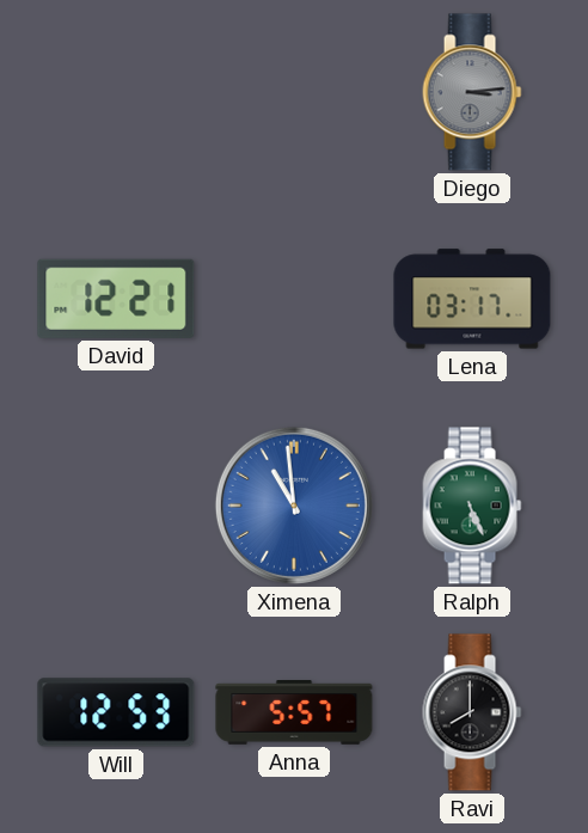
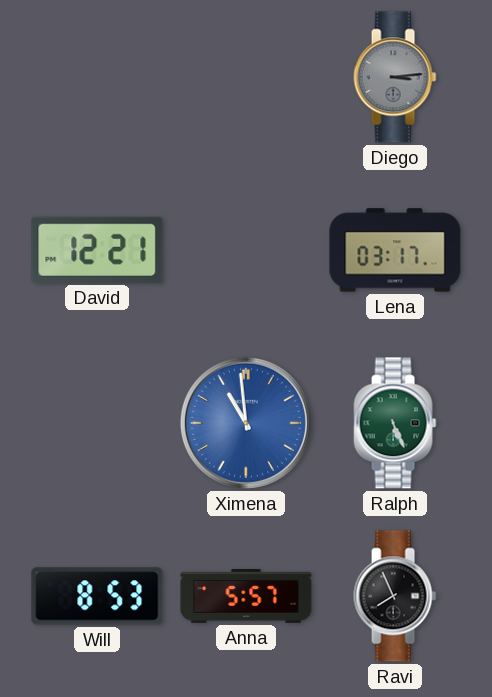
Will: 12:53 -> 8:53
Ravi: 8:00 -> 7:56
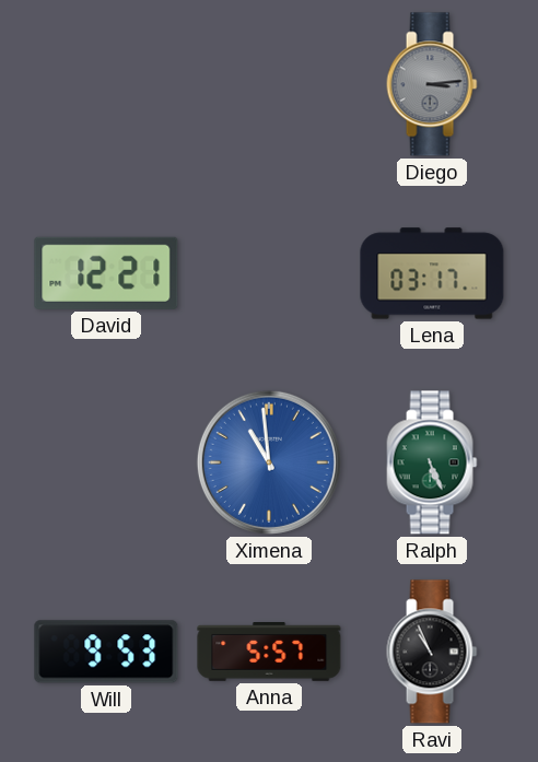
Will: 8:53 -> 9:53
Ravi: 7:56 -> 10:56
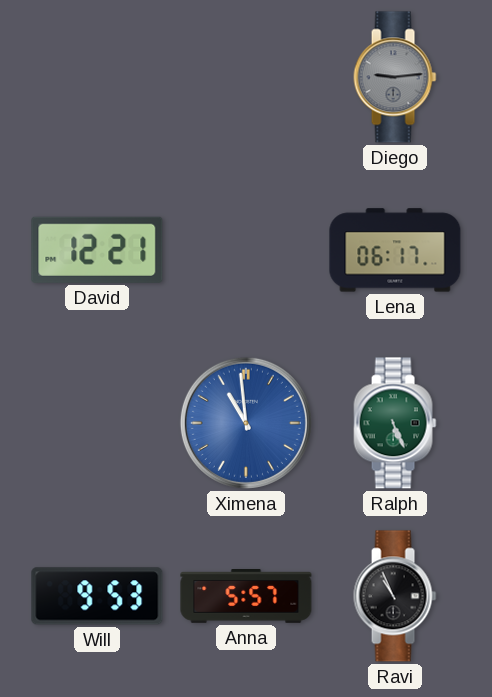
Diego: 3:14 -> 9:14
Lena: 03:17 -> 06:17
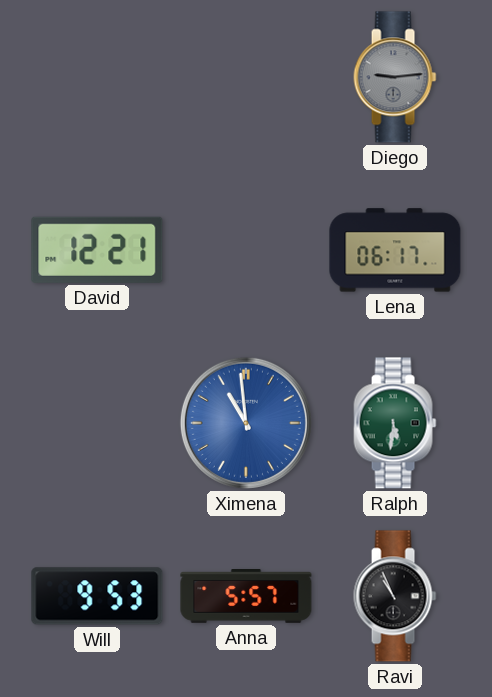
Ralph: 5:26 -> 5:31
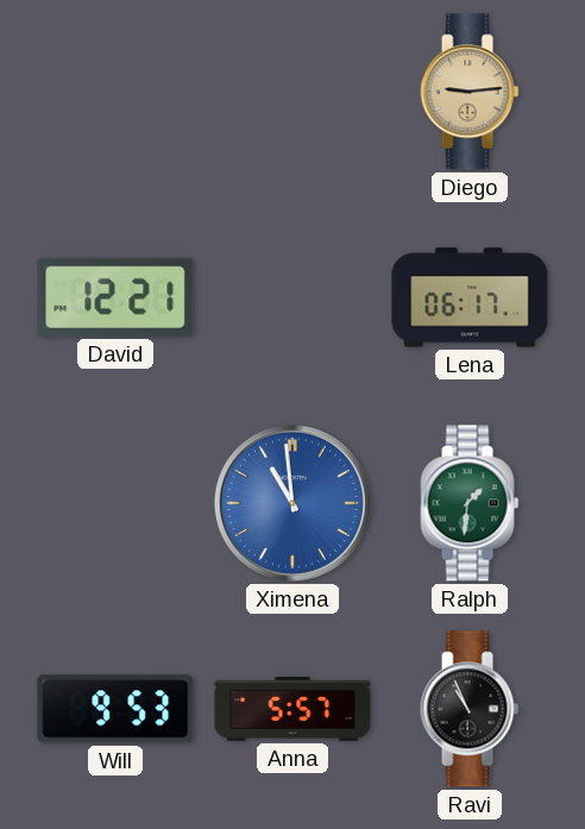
Diego dial: grey -> champagne
Ralph: 5:31 -> 1:31
